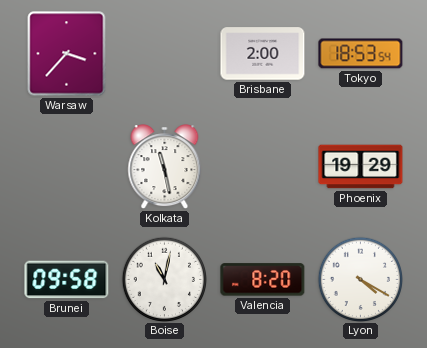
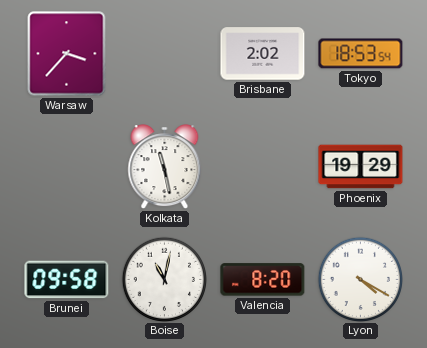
Brisbane: 2:00 -> 2:02
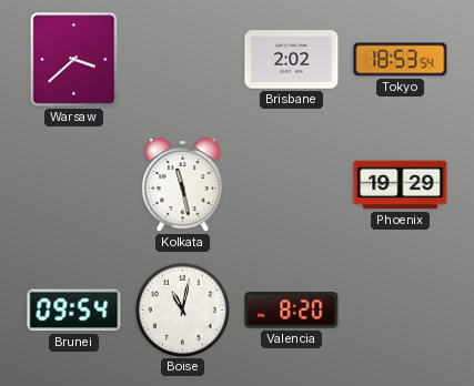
Warsaw: 3:37 -> 3:38
Brunei: 09:58 -> 09:54
Lyon: 4:20 -> none
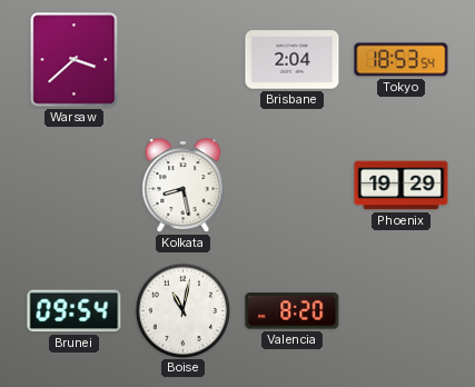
Brisbane: 2:02 -> 2:04
Kolkata: 11:28 -> 8:28
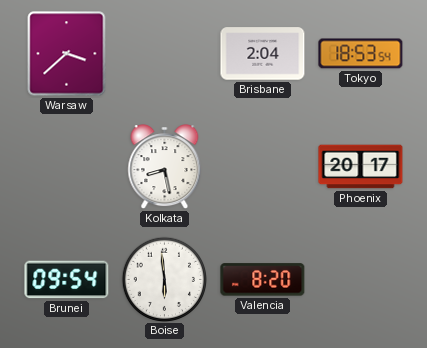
Phoenix: 19:29 -> 20:17
Boise: 11:02 -> 5:59
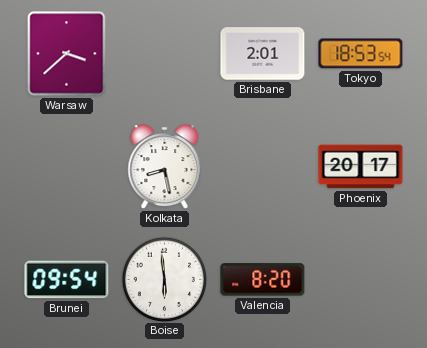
Brisbane: 2:04 -> 2:01
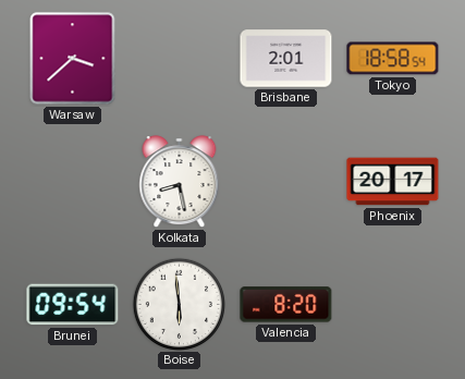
Tokyo: 18:53 -> 18:58
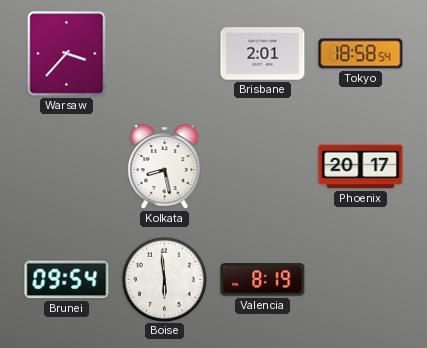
Warsaw: 3:38 -> 3:37
Valencia: 8:20 -> 8:19
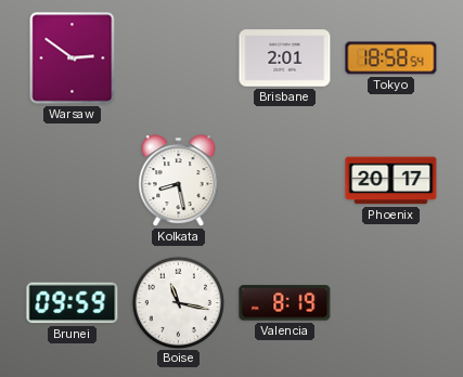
Warsaw: 3:37 -> 2:51
Brunei: 09:54 -> 09:59
Boise: 5:59 -> 11:17
